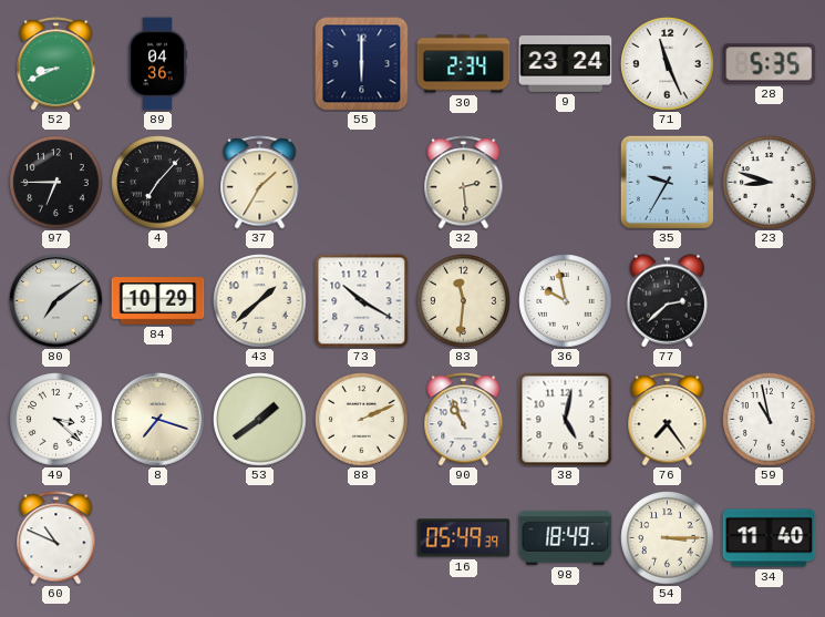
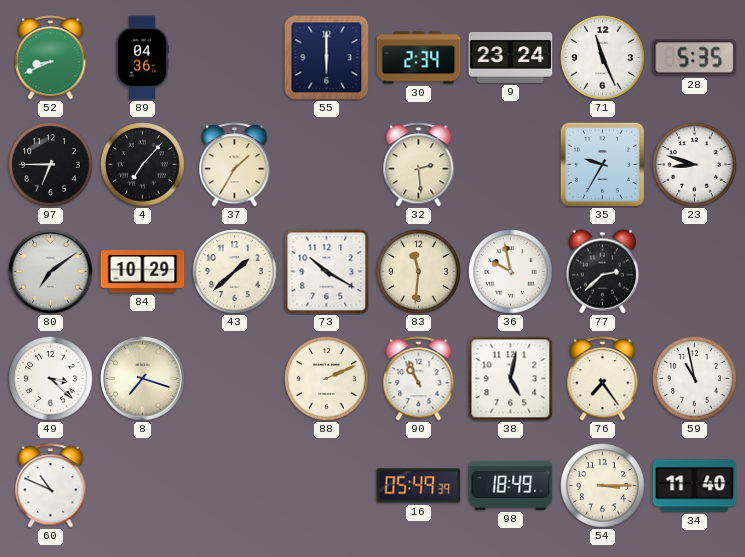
53: 1:39 -> none
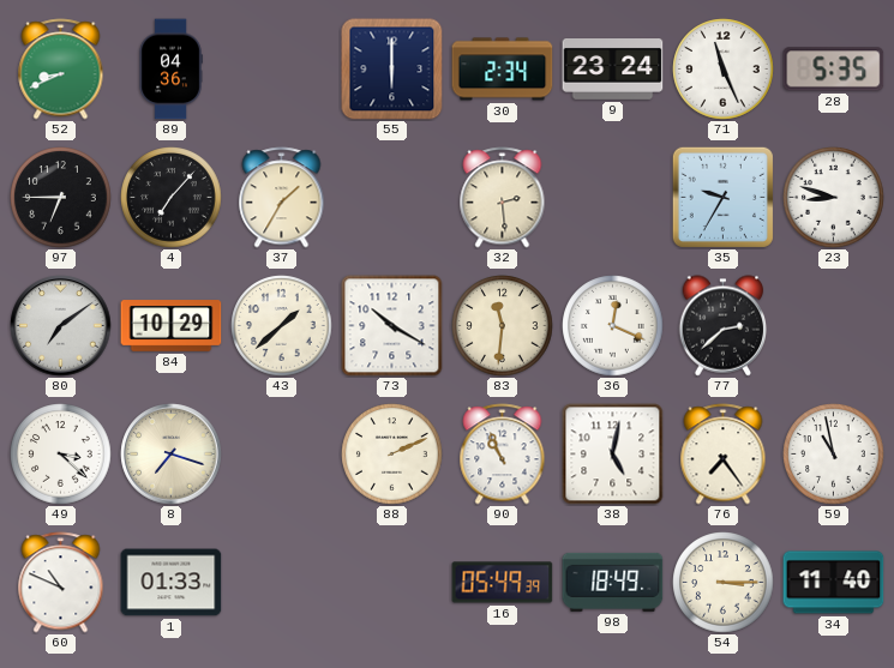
36: 9:58 -> 12:19
1: none -> 01:33
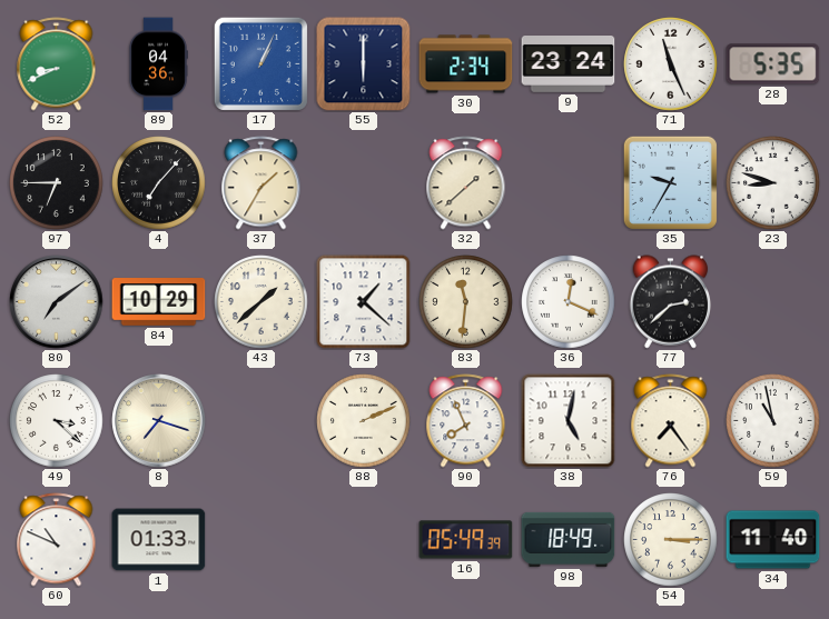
17: none -> 1:04
32: 2:29 -> 1:38
73: 10:20 -> 1:22
90: 10:56 -> 7:56
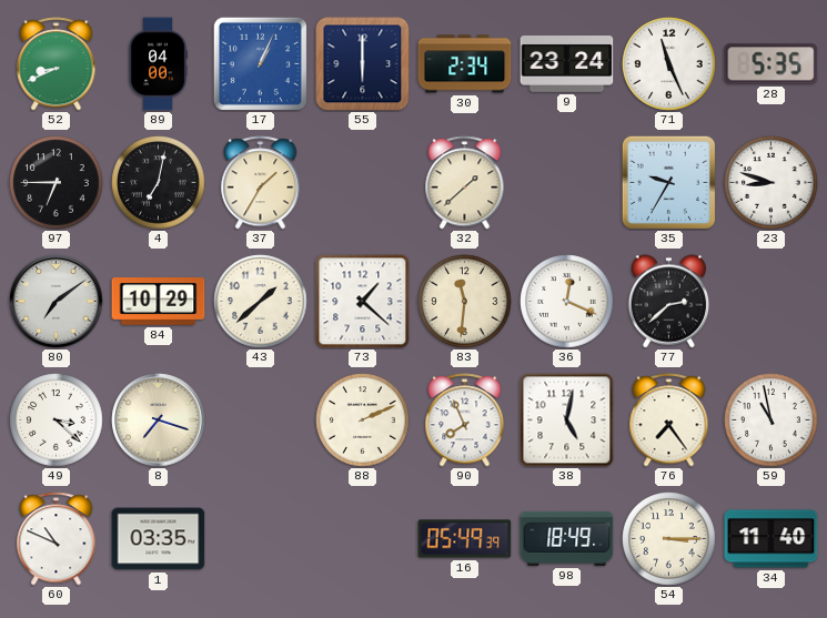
89: 04:36 -> 04:00
4: 7:07 -> 7:02
1: 01:33 -> 03:35
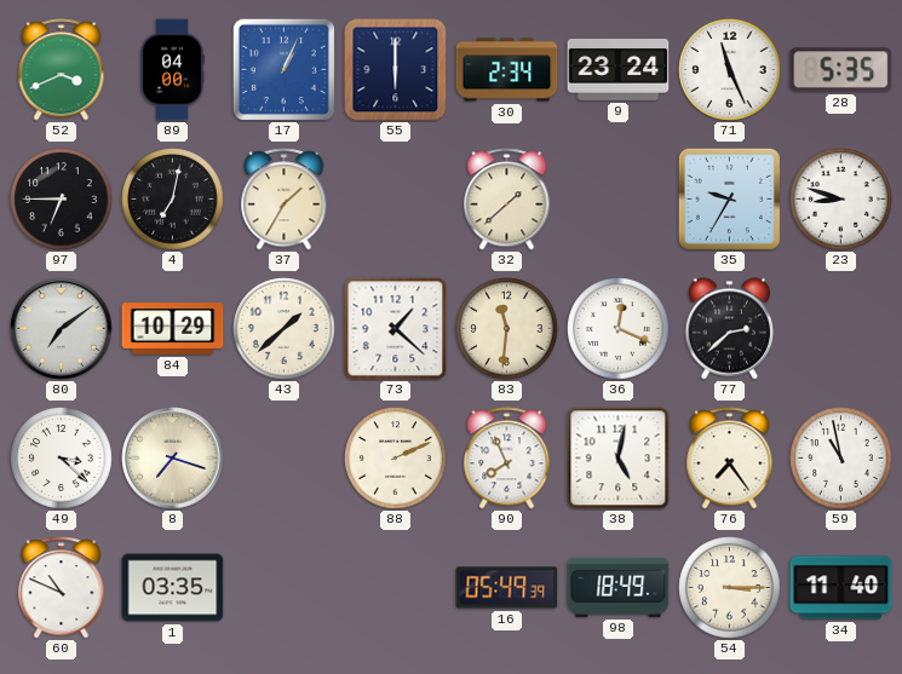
52: 8:41 -> 3:41
